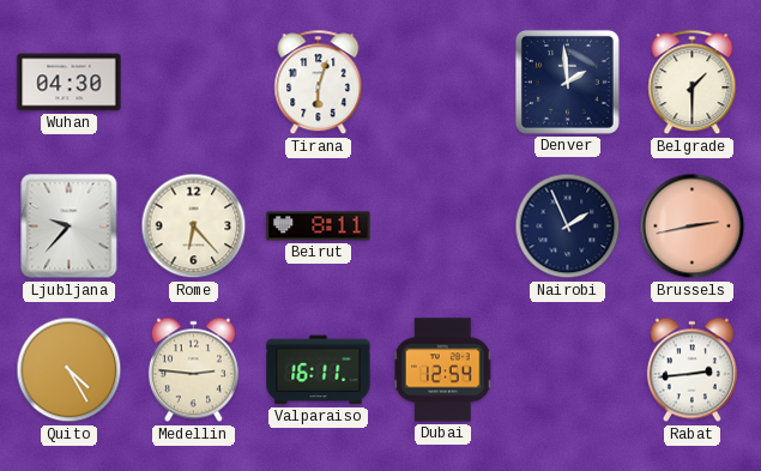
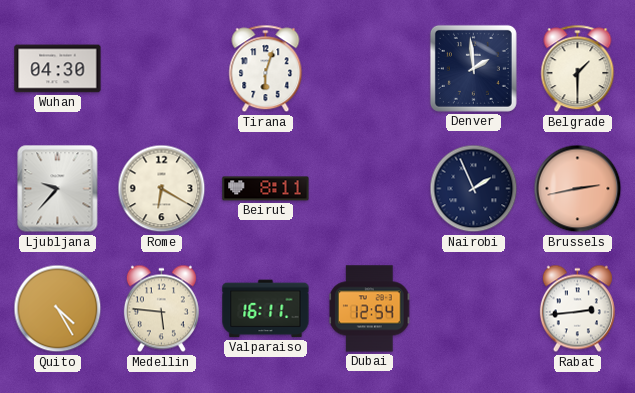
Rome: 6:23 -> 6:20
Medellin: 2:46 -> 5:46
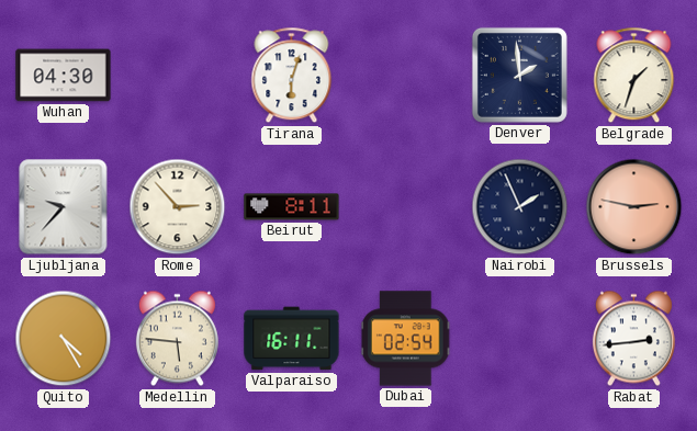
Belgrade: 1:30 -> 1:33
Rome: 6:20 -> 2:53
Brussels: 2:43 -> 2:47
Dubai: 12:54 -> 02:54
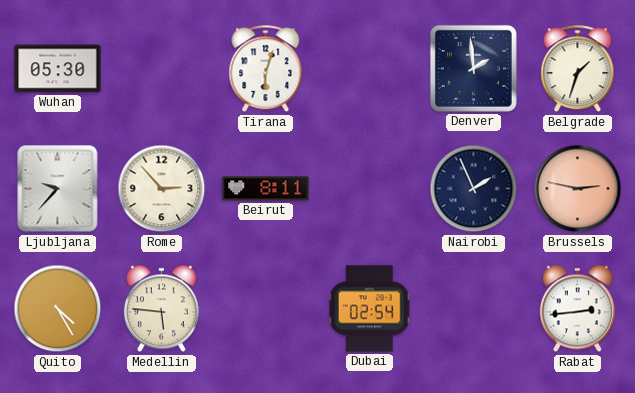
Wuhan: 04:30 -> 05:30
Valparaiso: 16:11 -> none
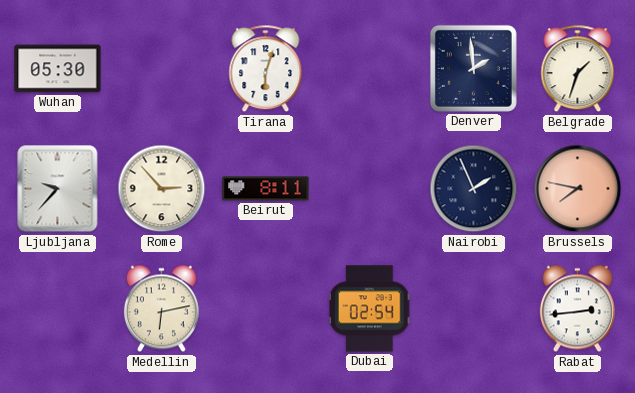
Brussels: 2:47 -> 7:47
Quito: 4:25 -> none
Medellin: 5:46 -> 6:13
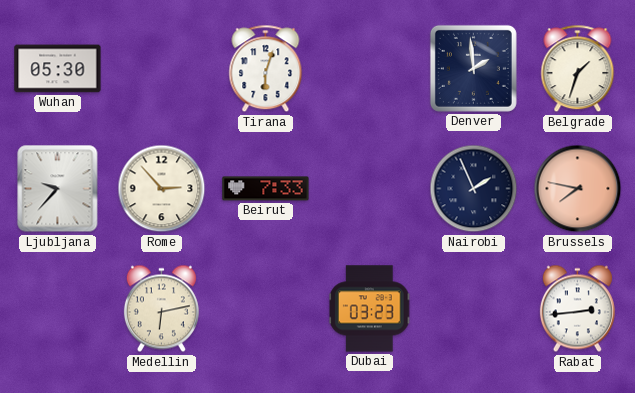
Beirut: 8:11 -> 7:33
Dubai: 02:54 -> 03:23
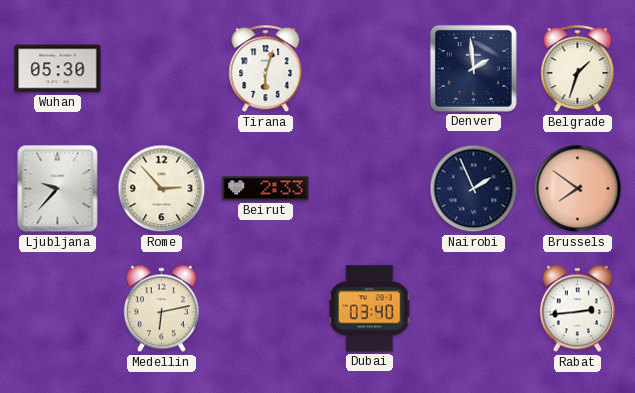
Beirut: 7:33 -> 2:33
Brussels: 7:47 -> 7:51
Dubai: 03:23 -> 03:40
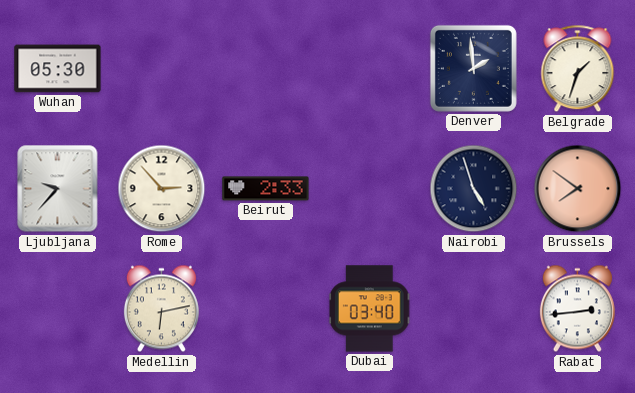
Tirana: 6:03 -> none
Nairobi: 1:56 -> 4:57
